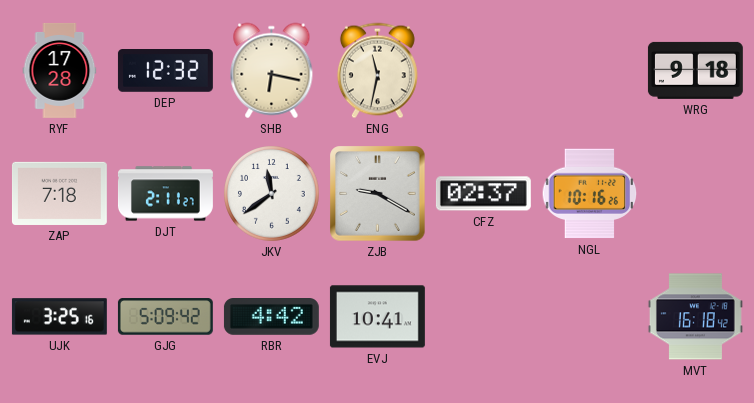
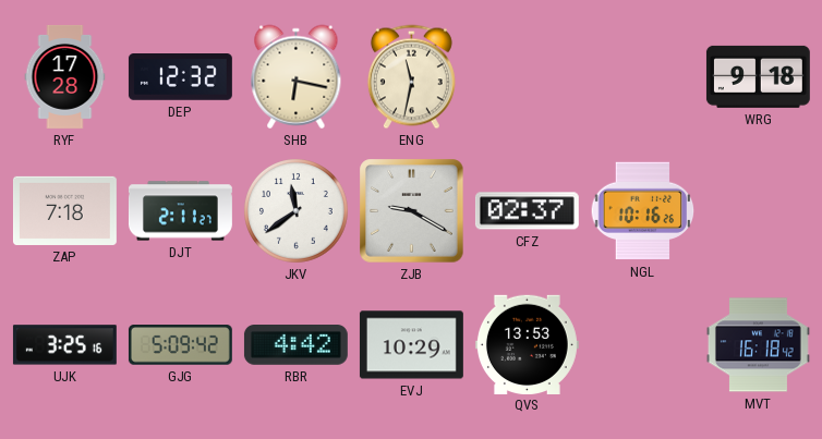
EVJ: 10:41 -> 10:29
QVS: none -> 13:53
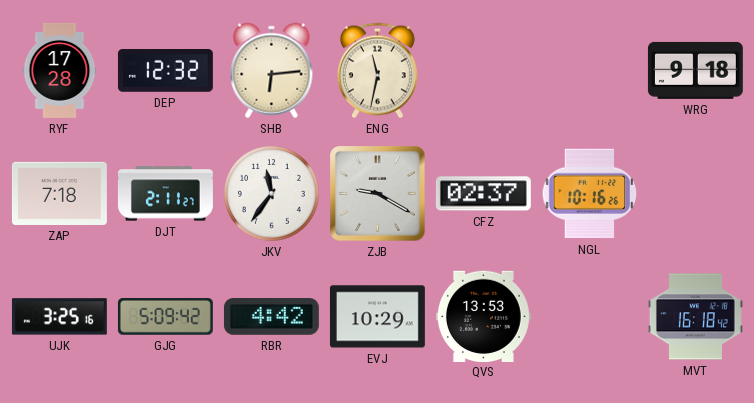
SHB: 6:17 -> 6:14
JKV: 11:39 -> 11:36
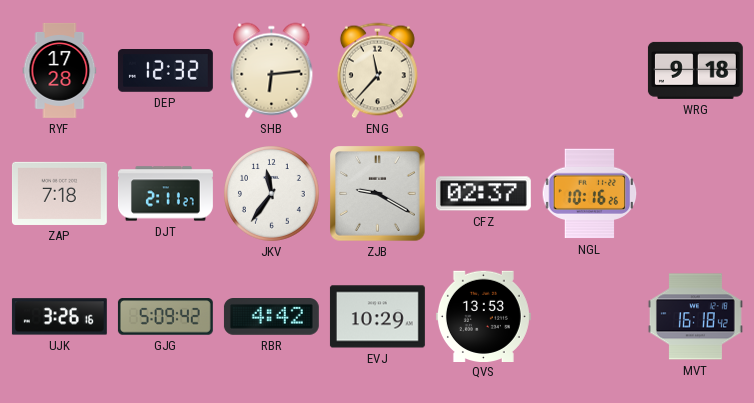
ENG: 11:32 -> 11:37
UJK: 3:25 -> 3:26
